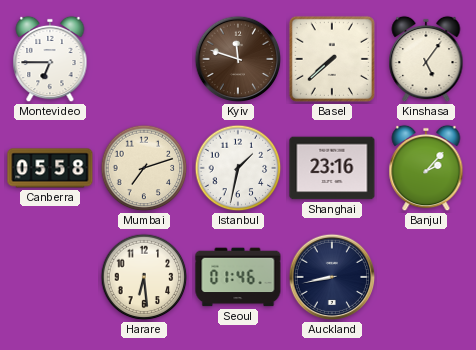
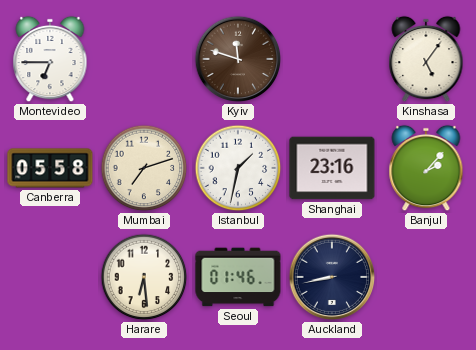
Basel: 7:38 -> none
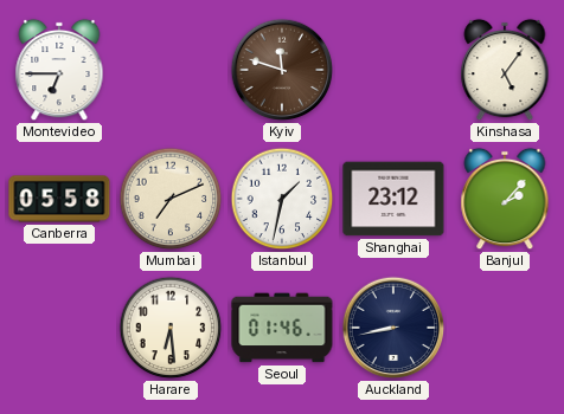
Mumbai: 7:12 -> 7:11
Shanghai: 23:16 -> 23:12
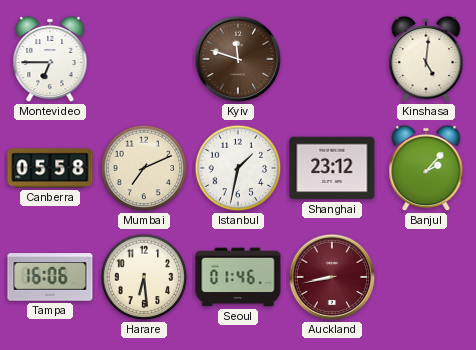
Kinshasa: 5:06 -> 5:01
Tampa: none -> 16:06
Auckland dial: navy -> burgundy
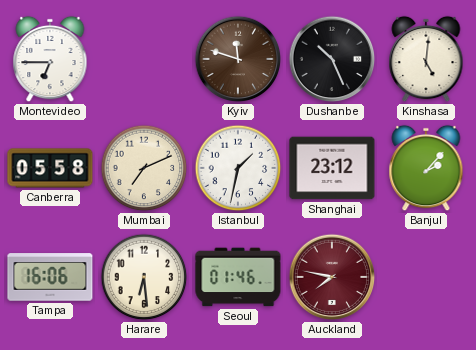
Dushanbe: none -> 10:26
Auckland: 8:43 -> 7:47
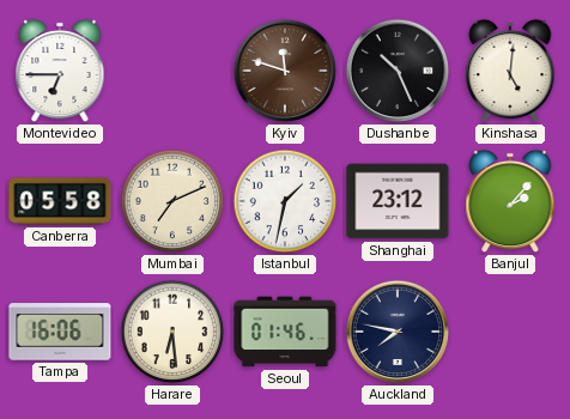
Auckland dial: burgundy -> navy
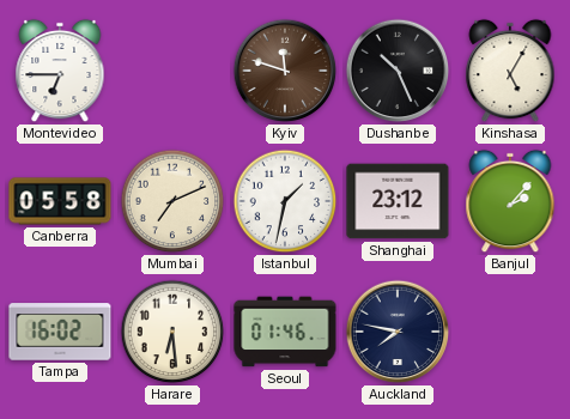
Kinshasa: 5:01 -> 5:05
Tampa: 16:06 -> 16:02
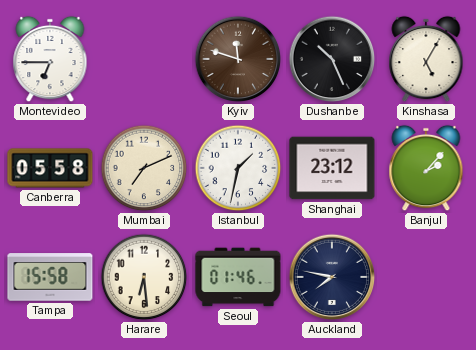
Tampa: 16:02 -> 15:58
